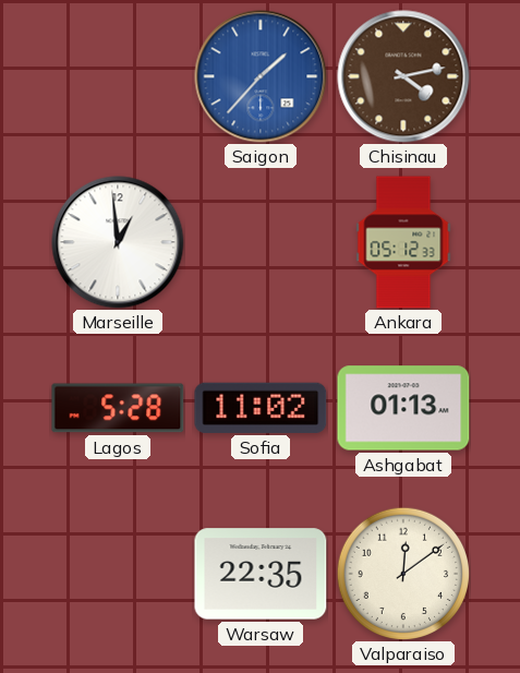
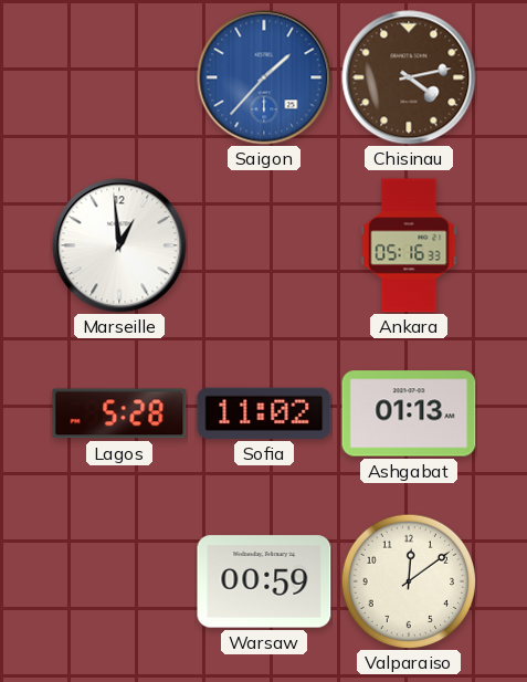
Ankara: 05:12 -> 05:16
Warsaw: 22:35 -> 00:59
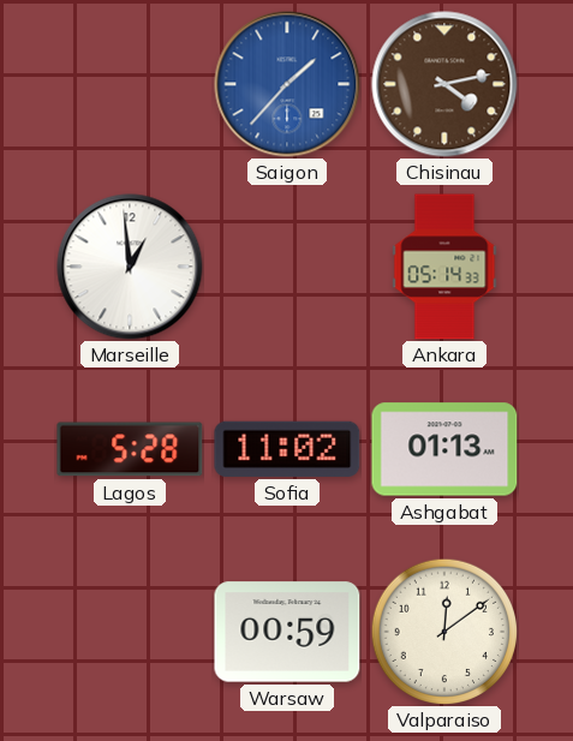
Ankara: 05:16 -> 05:14
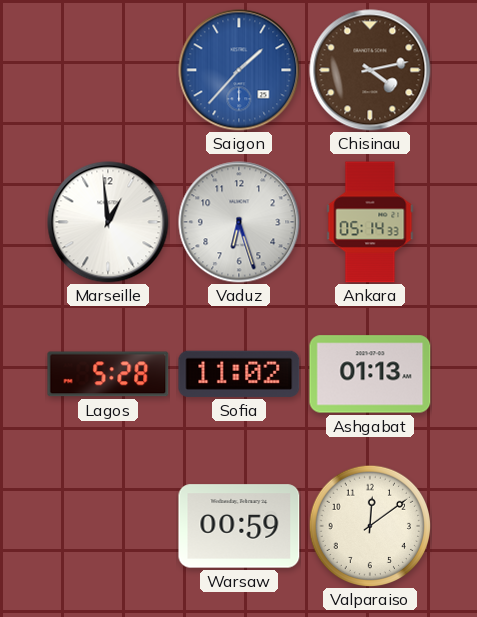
Vaduz: none -> 6:27
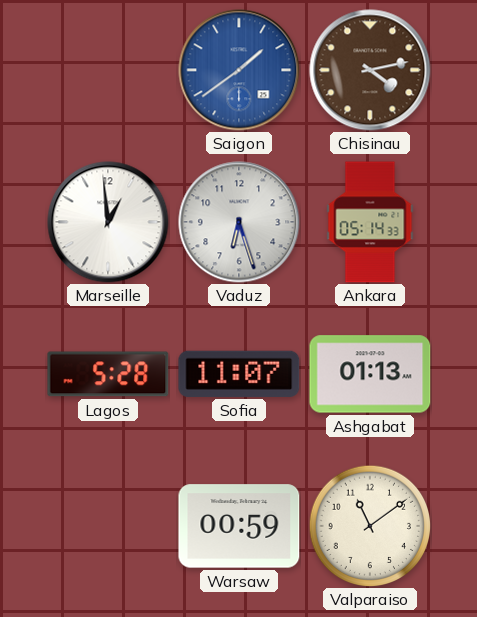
Saigon: 1:37 -> 1:39
Sofia: 11:02 -> 11:07
Valparaiso: 12:09 -> 11:09
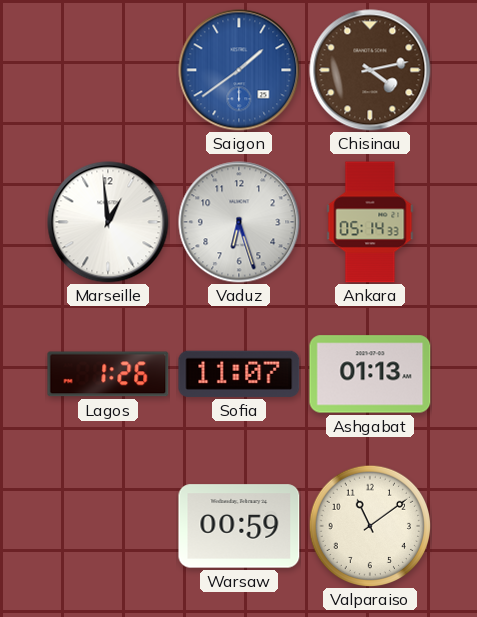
Lagos: 5:28 -> 1:26
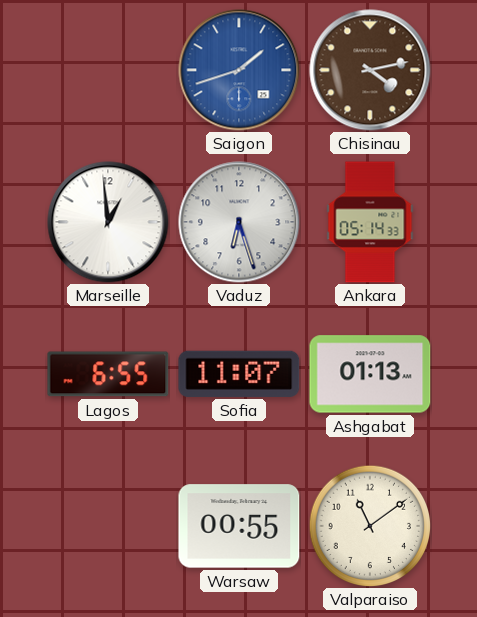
Saigon: 1:39 -> 1:42
Lagos: 1:26 -> 6:55
Warsaw: 00:59 -> 00:55
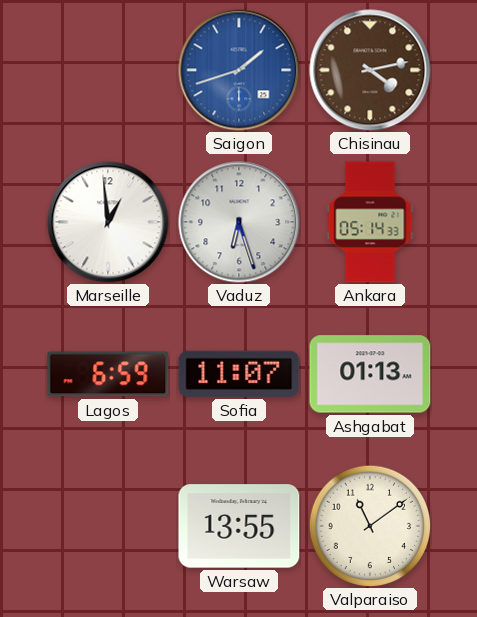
Lagos: 6:55 -> 6:59
Warsaw: 00:55 -> 13:55
